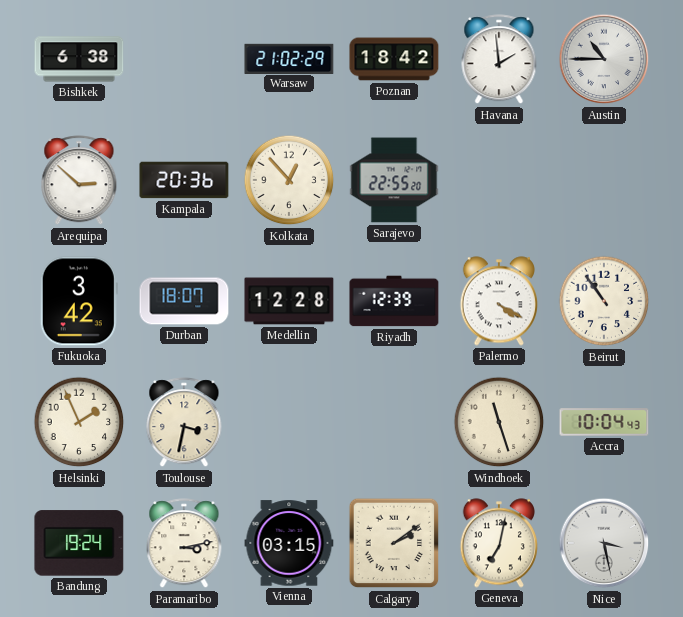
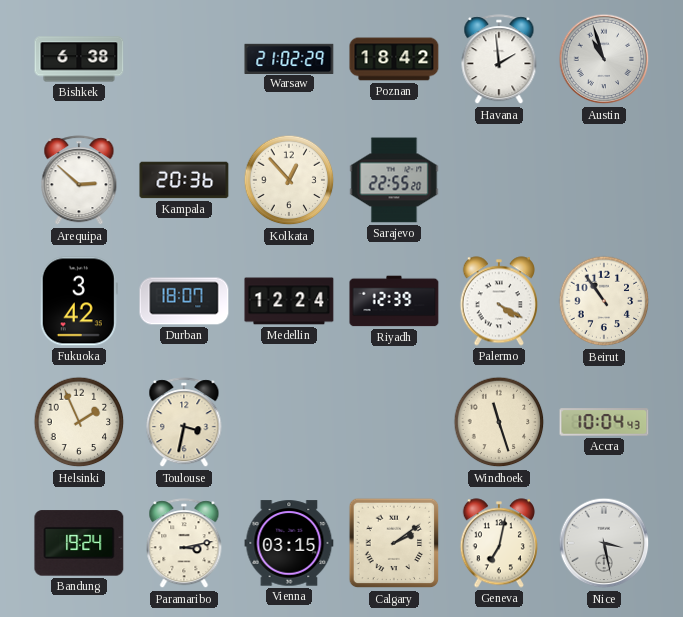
Austin: 10:45 -> 10:57
Medellin: 12:28 -> 12:24
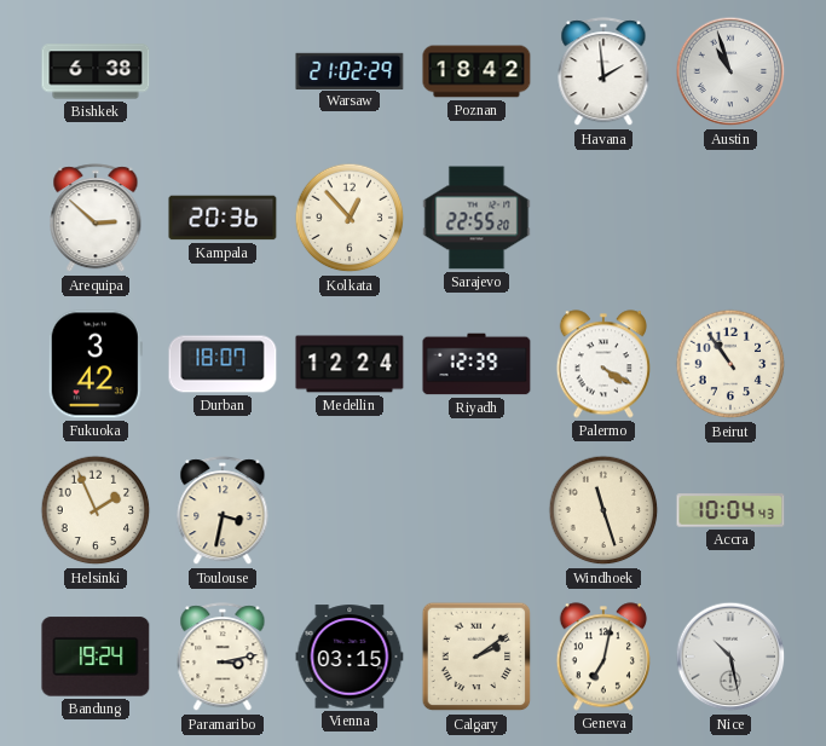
Nice: 3:28 -> 10:28
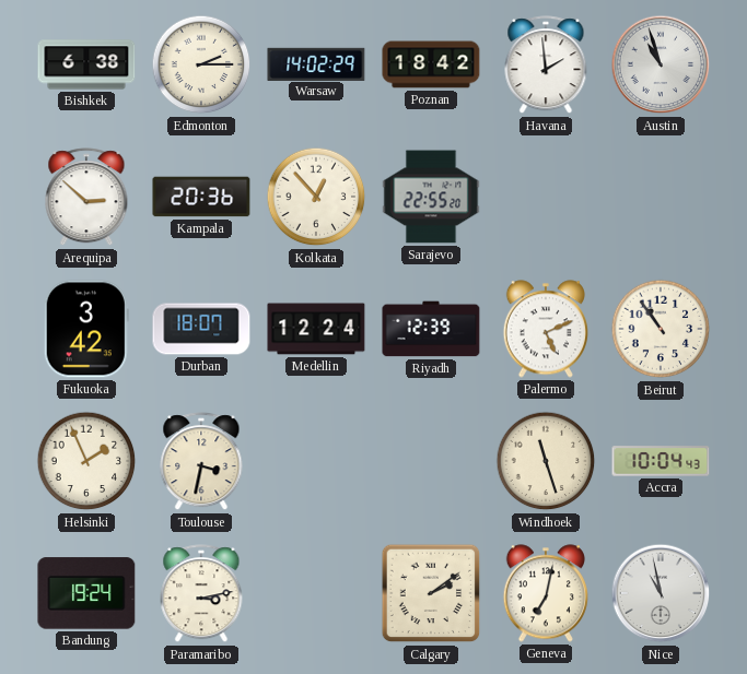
Edmonton: none -> 2:15
Warsaw: 21:02 -> 14:02
Palermo: 4:20 -> 5:11
Vienna: 03:15 -> none
Nice: 10:28 -> 10:58
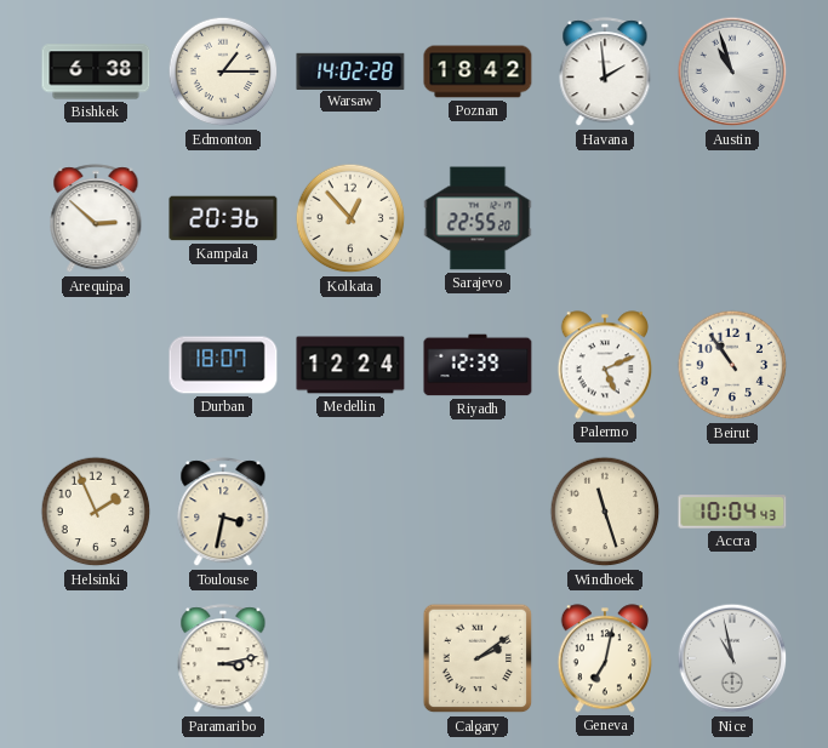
Edmonton: 2:15 -> 1:15
Warsaw: 14:02:29 -> 14:02:28
Fukuoka: 3:42 -> none
Bandung: 19:24 -> none
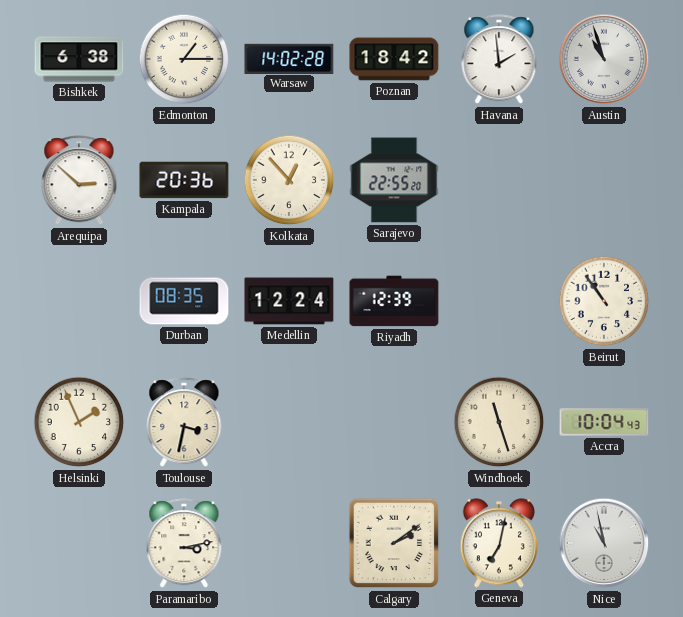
Durban: 18:07 -> 08:35
Palermo: 5:11 -> none
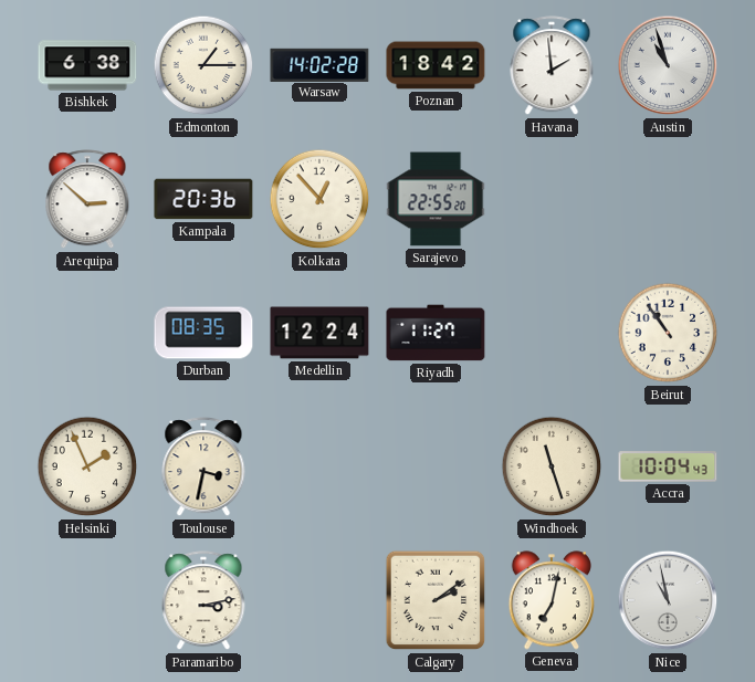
Riyadh: 12:39 -> 11:27
